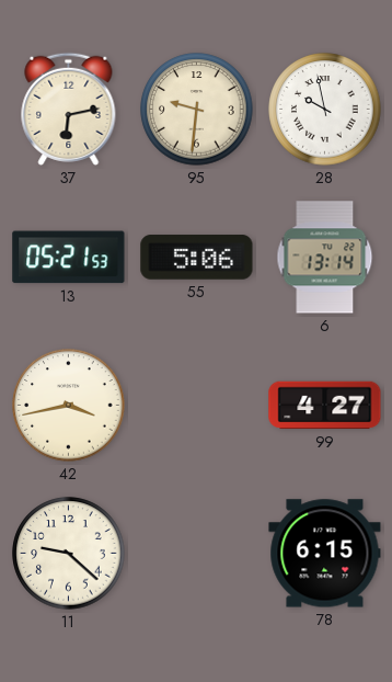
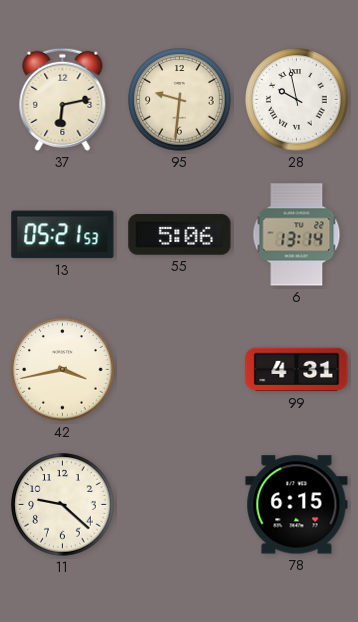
99: 4:27 -> 4:31
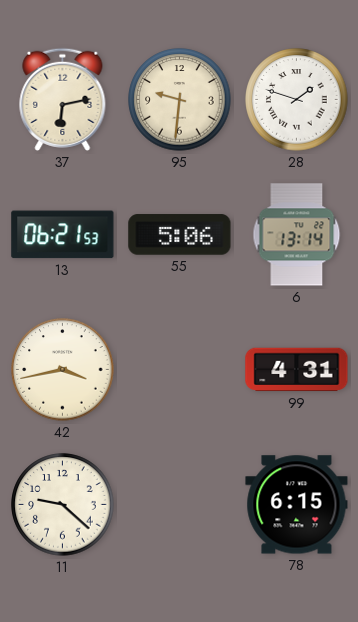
28: 9:58 -> 1:48
13: 05:21 -> 06:21
